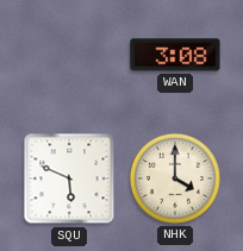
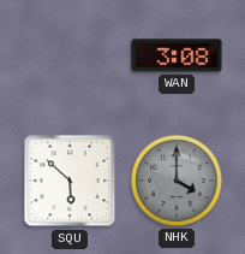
SQU: 5:49 -> 5:52
NHK dial: cream -> grey
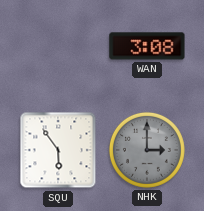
SQU: 5:52 -> 5:54
NHK: 4:00 -> 3:00
